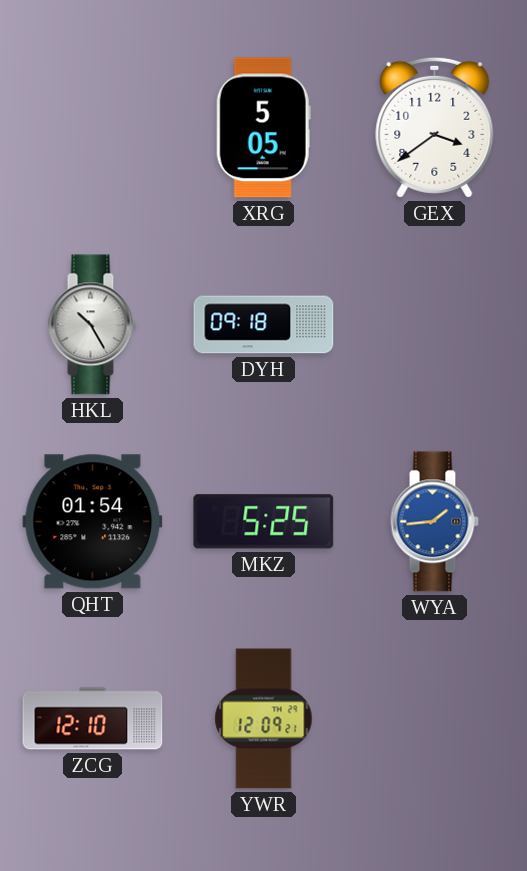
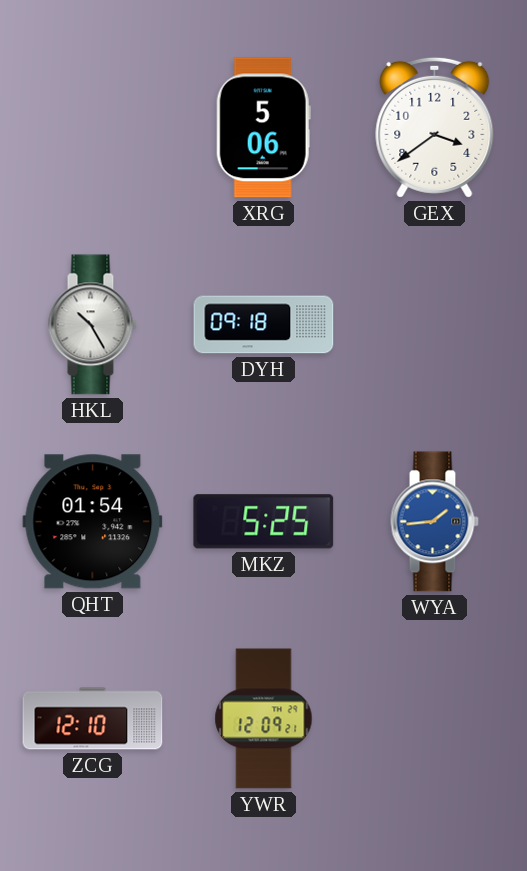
XRG: 5:05 -> 5:06
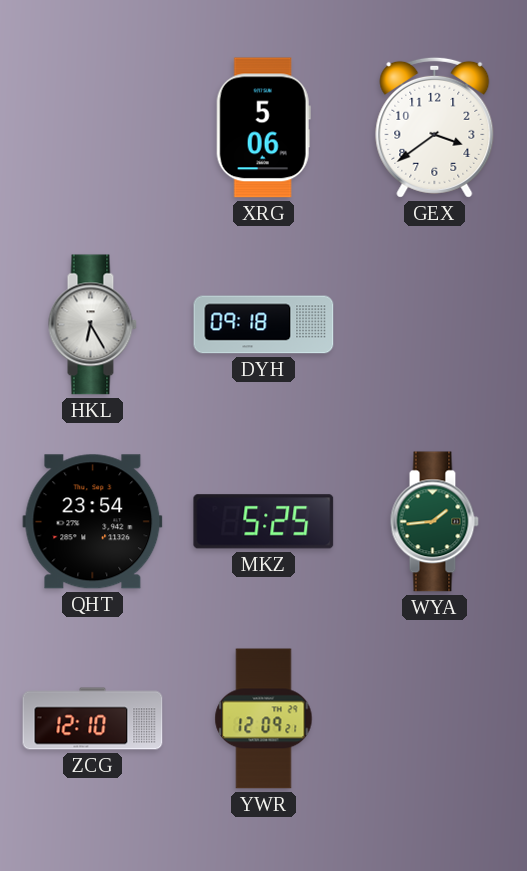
HKL: 10:25 -> 6:25
QHT: 01:54 -> 23:54
WYA dial: blue -> green
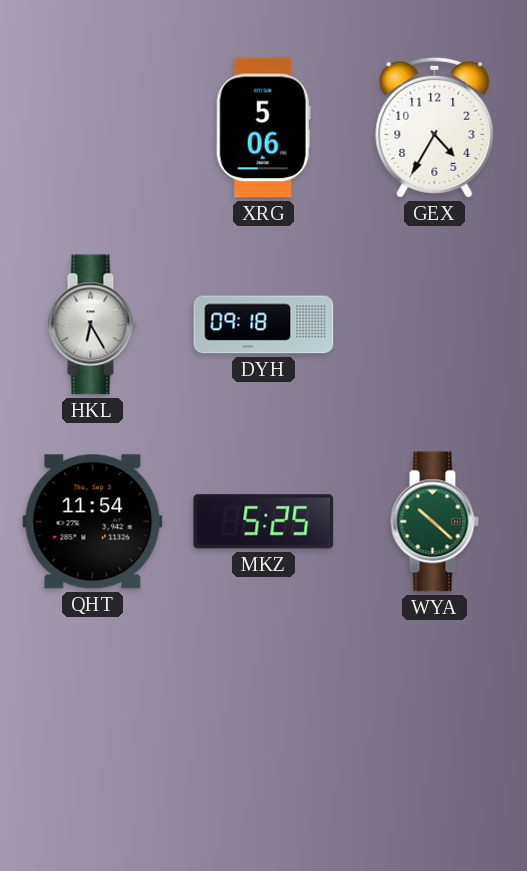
GEX: 3:39 -> 4:35
QHT: 23:54 -> 11:54
WYA: 1:44 -> 10:22
ZCG: 12:10 -> none
YWR: 12:09 -> none
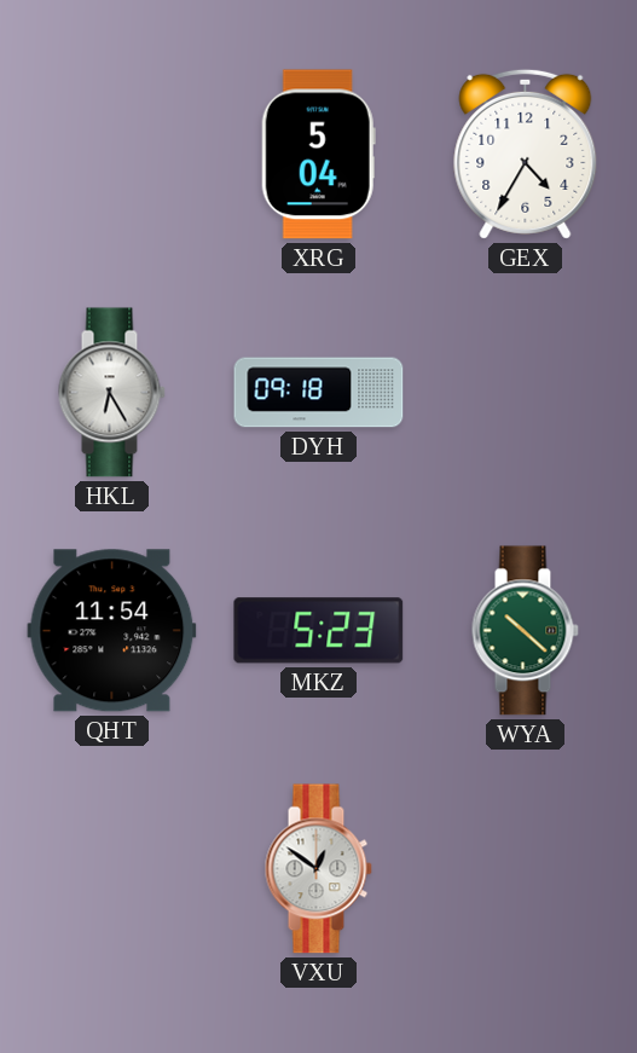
XRG: 5:06 -> 5:04
MKZ: 5:25 -> 5:23
VXU: none -> 12:51
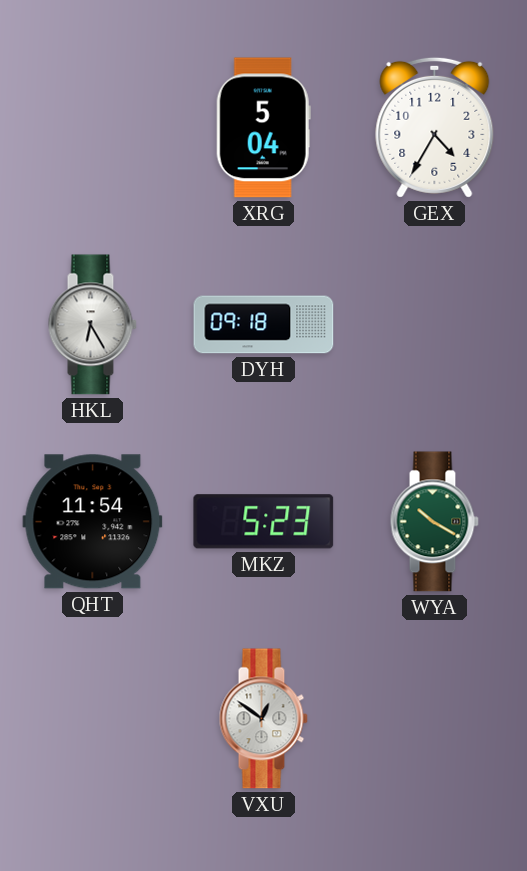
WYA: 10:22 -> 10:20
